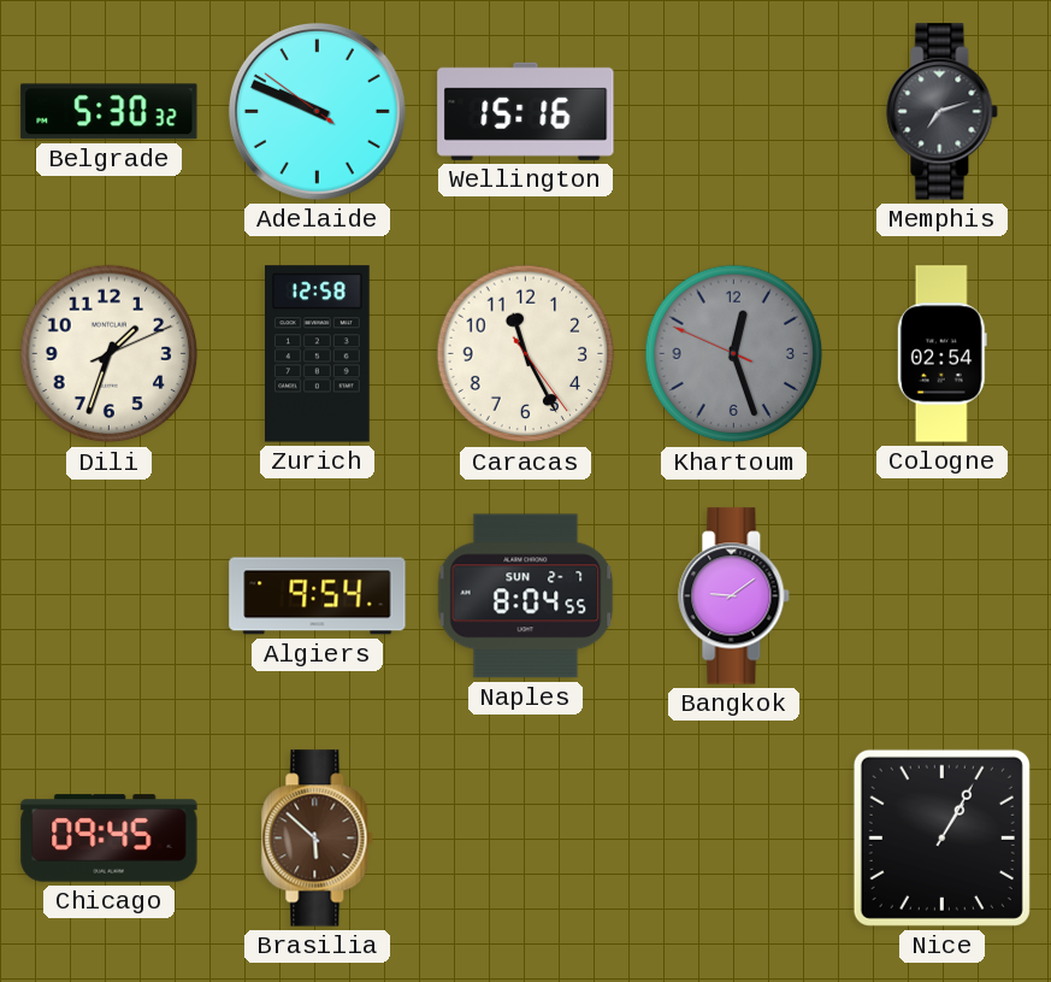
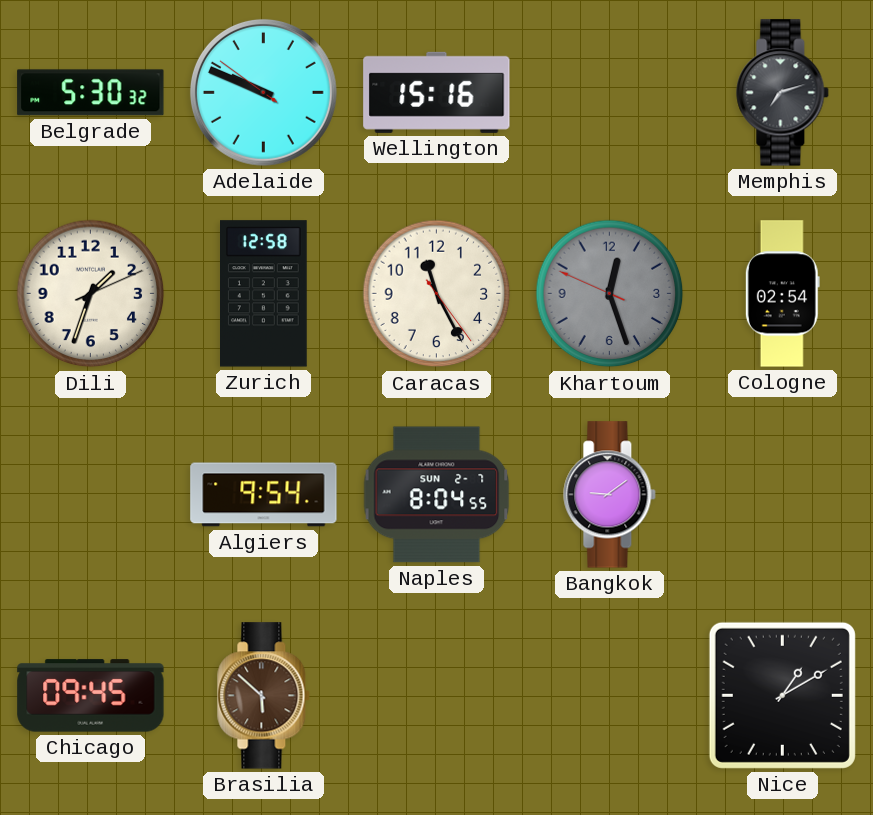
Nice: 1:05 -> 1:10
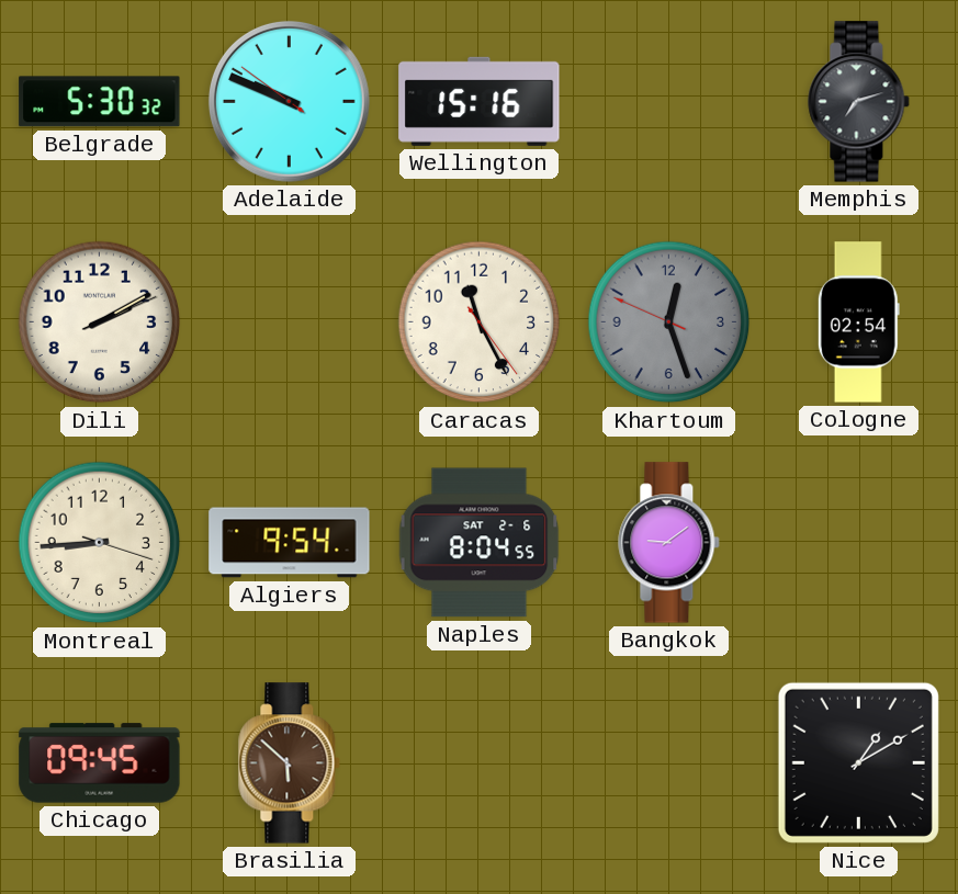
Dili: 1:33 -> 2:10
Zurich: 12:58 -> none
Montreal: none -> 8:44
Naples date: SUN 2-7 -> SAT 2-6
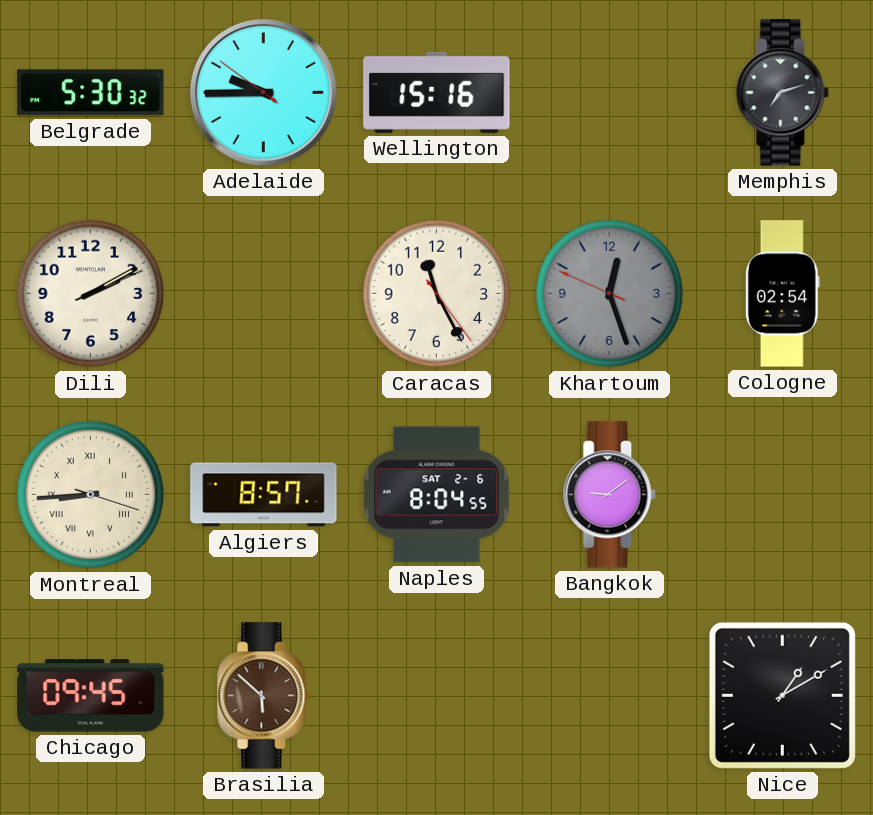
Adelaide: 9:48 -> 9:44
Montreal numerals: Arabic -> Roman
Algiers: 9:54 -> 8:57
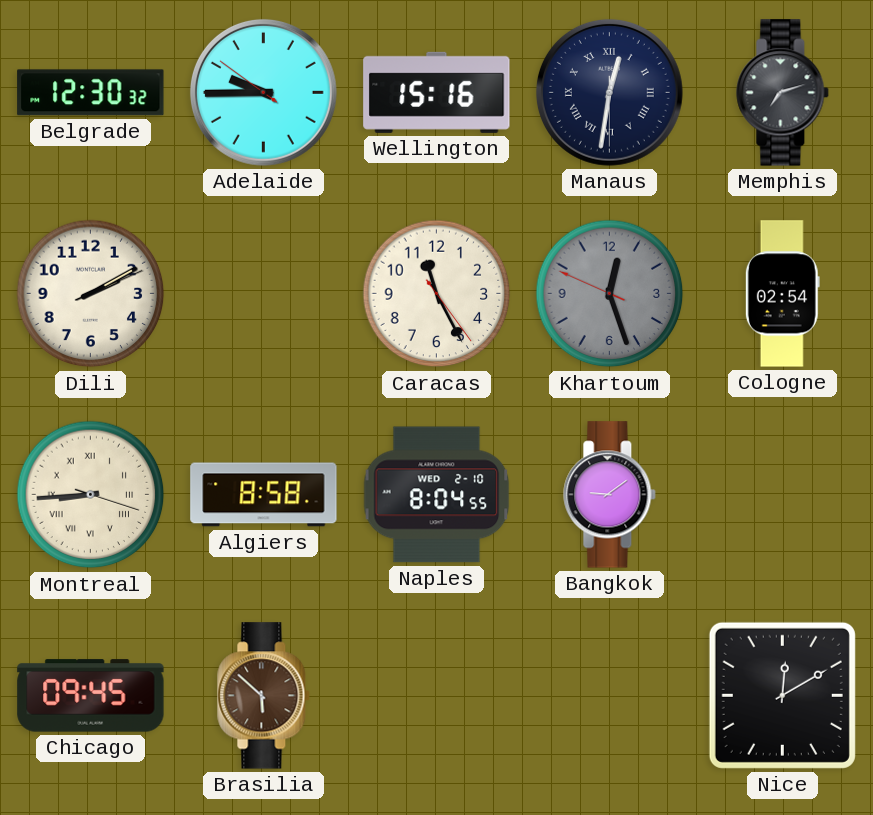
Belgrade: 5:30 -> 12:30
Manaus: none -> 12:31
Algiers: 8:57 -> 8:58
Naples date: SAT 2-6 -> WED 2-10
Nice: 1:10 -> 12:10
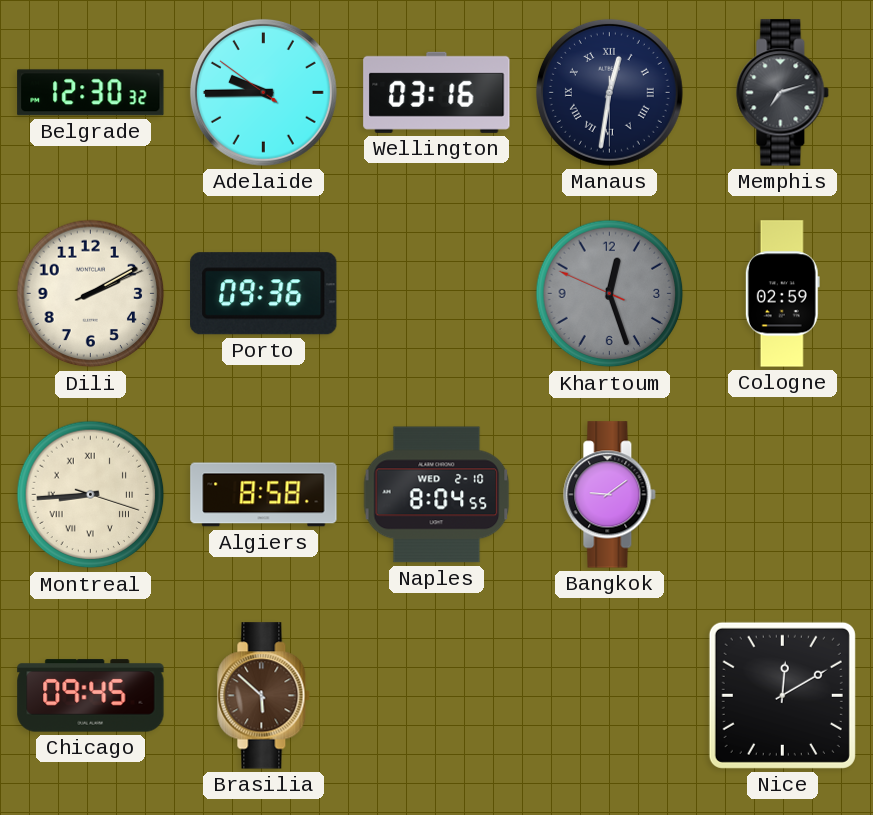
Wellington: 15:16 -> 03:16
Porto: none -> 09:36
Caracas: 11:25 -> none
Cologne: 02:54 -> 02:59
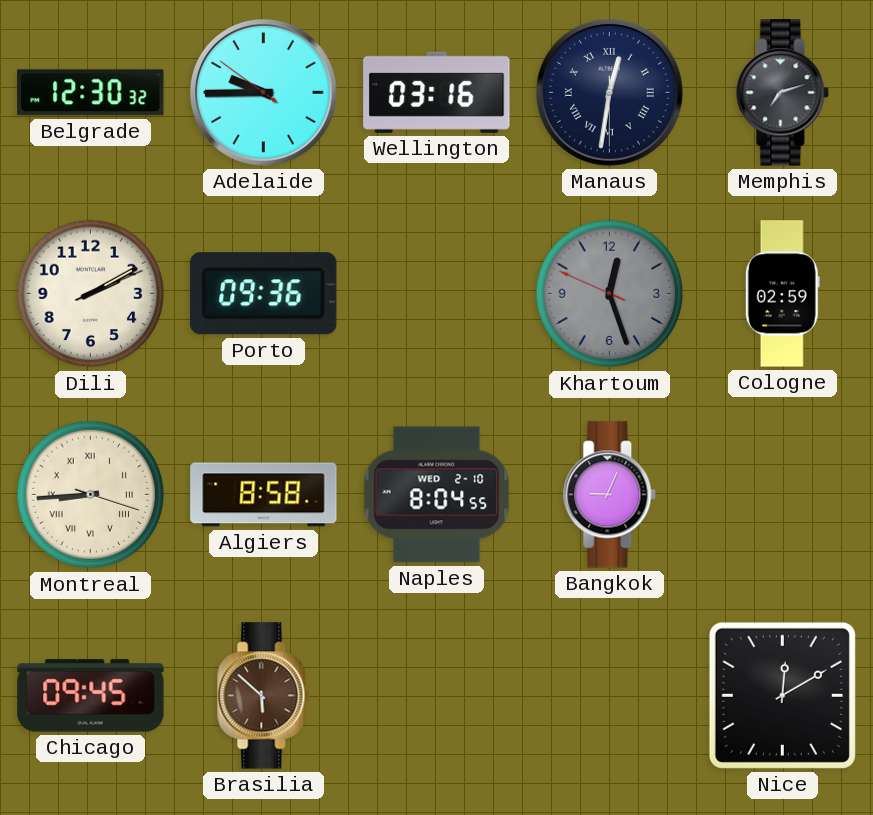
Bangkok: 9:09 -> 9:04
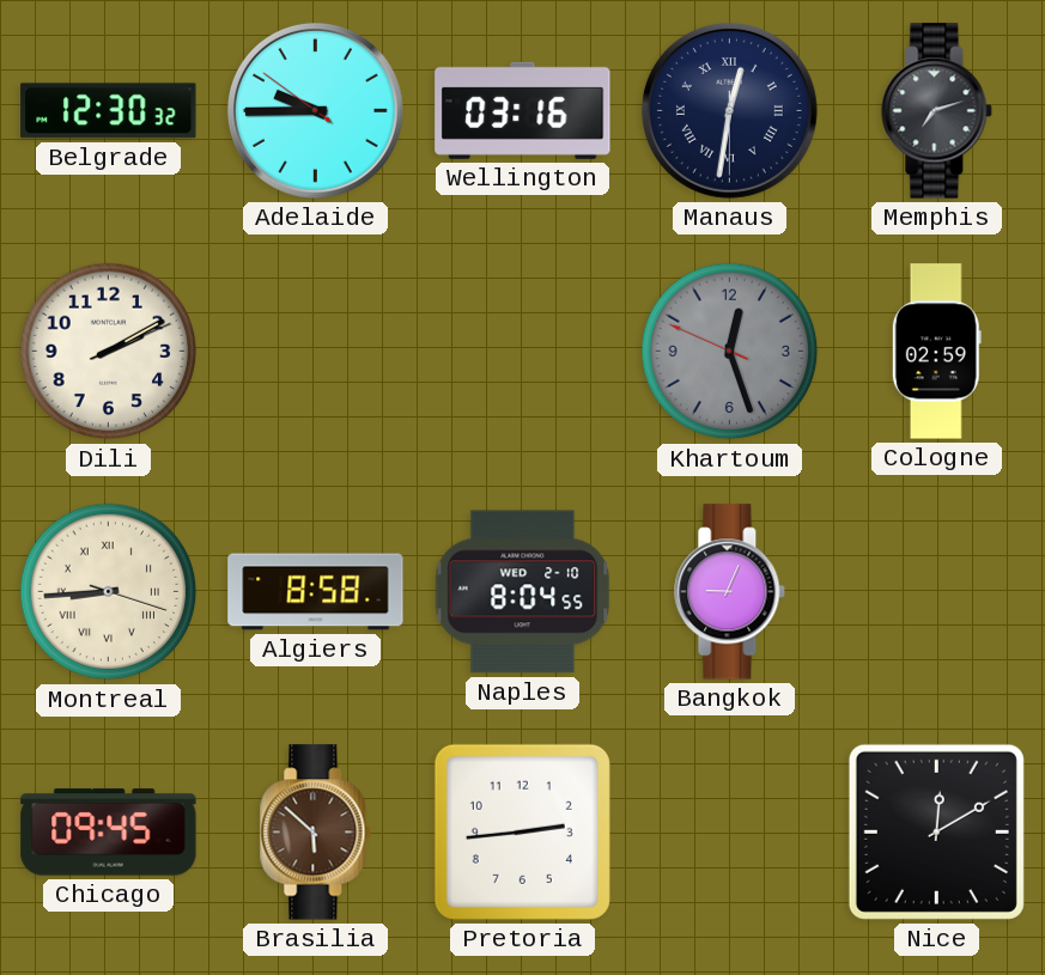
Porto: 09:36 -> none
Pretoria: none -> 2:44
